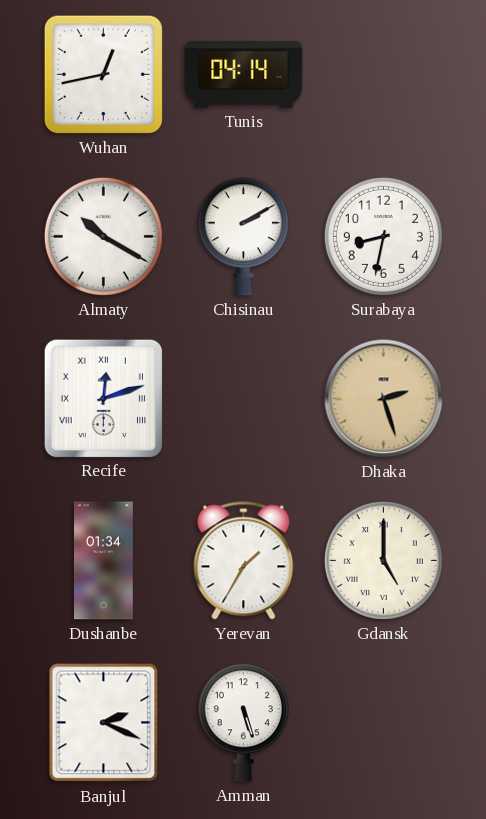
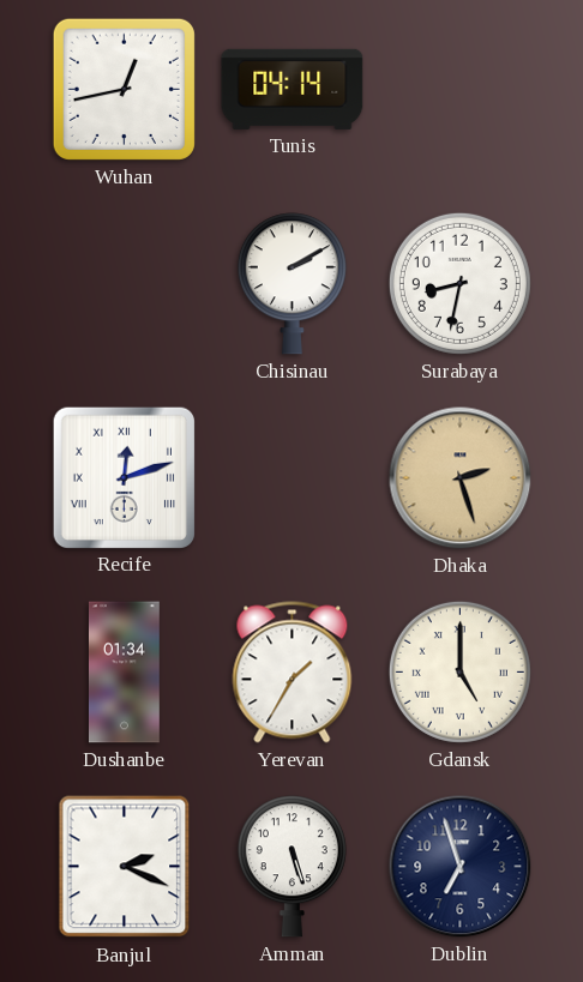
Almaty: 10:20 -> none
Dublin: none -> 6:57
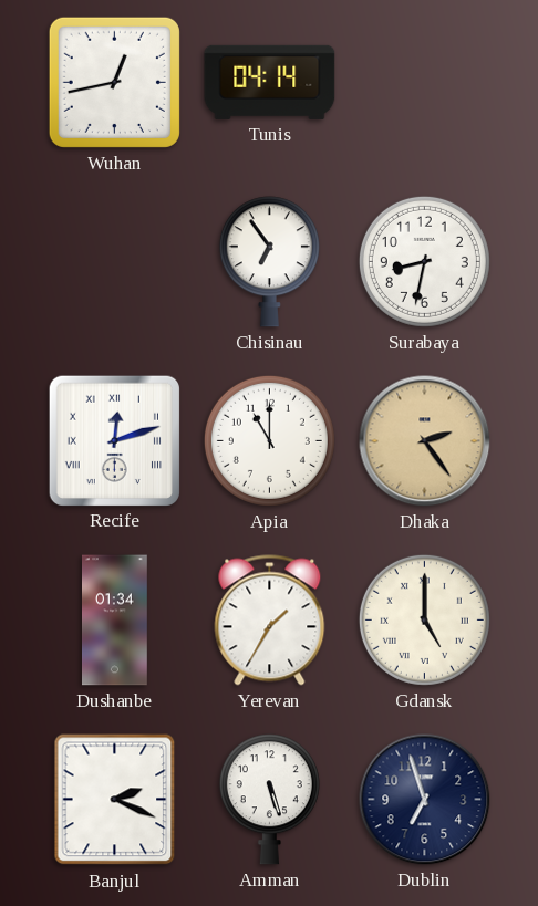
Chisinau: 2:10 -> 6:54
Apia: none -> 11:00
Dhaka: 2:27 -> 2:24
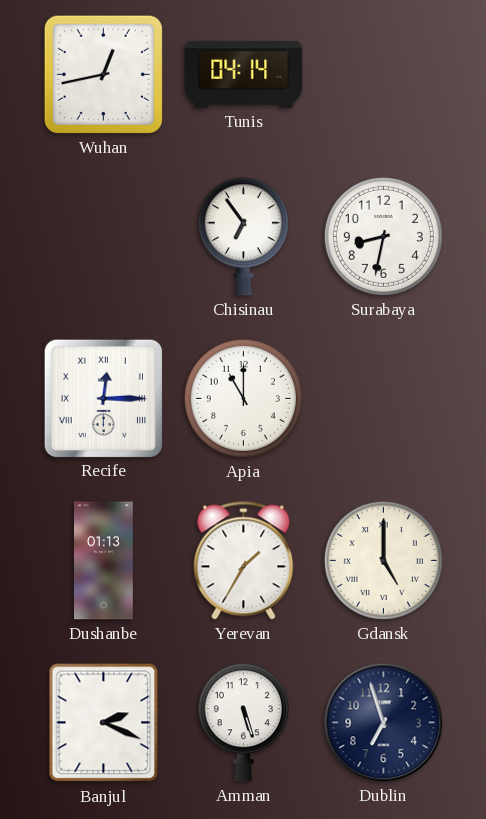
Recife: 12:12 -> 12:15
Dhaka: 2:24 -> none
Dushanbe: 01:34 -> 01:13
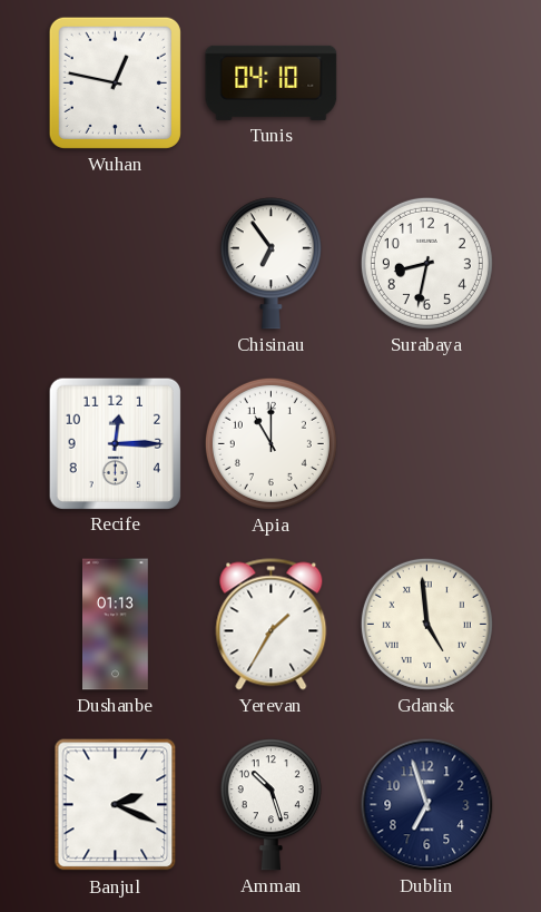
Wuhan: 12:43 -> 12:47
Tunis: 04:14 -> 04:10
Recife numerals: Roman -> Arabic
Gdansk: 5:00 -> 4:59
Amman: 5:27 -> 10:27
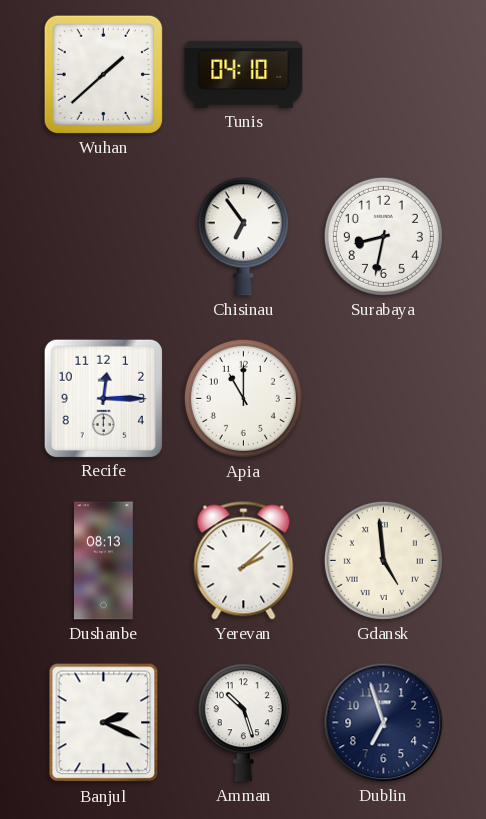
Wuhan: 12:47 -> 1:38
Dushanbe: 01:13 -> 08:13
Yerevan: 1:35 -> 2:08
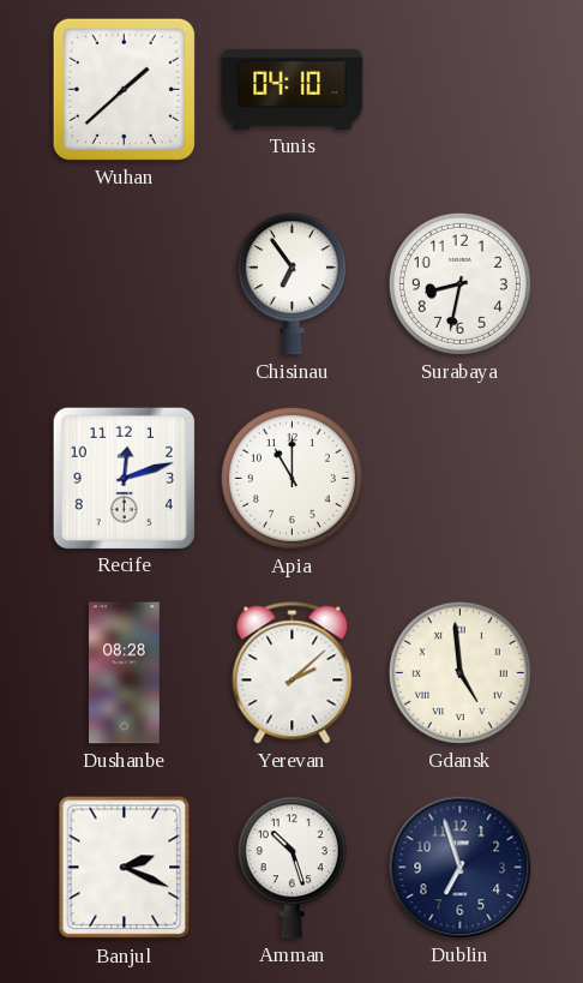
Recife: 12:15 -> 12:12
Dushanbe: 08:13 -> 08:28
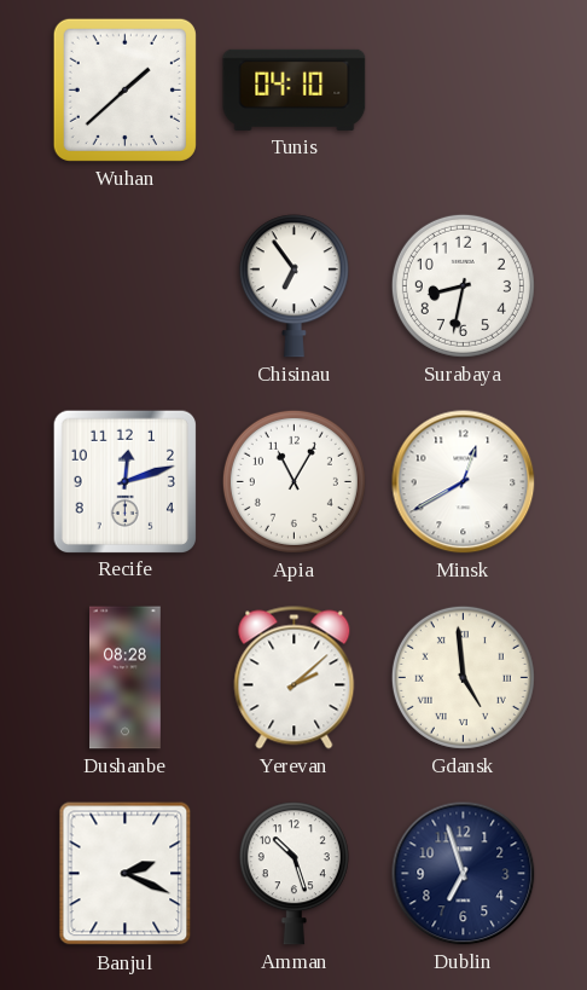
Apia: 11:00 -> 11:05
Minsk: none -> 12:40
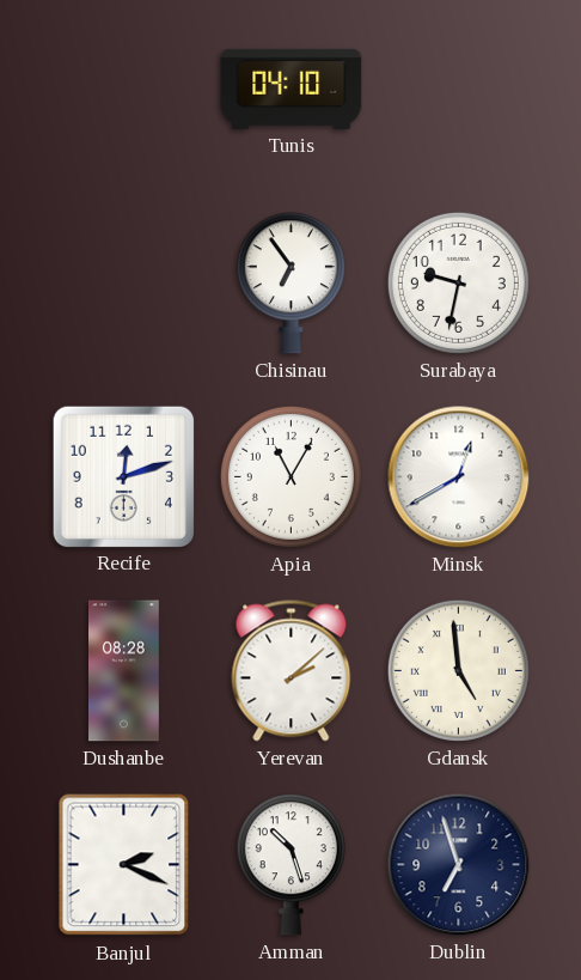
Wuhan: 1:38 -> none
Surabaya: 8:32 -> 9:32
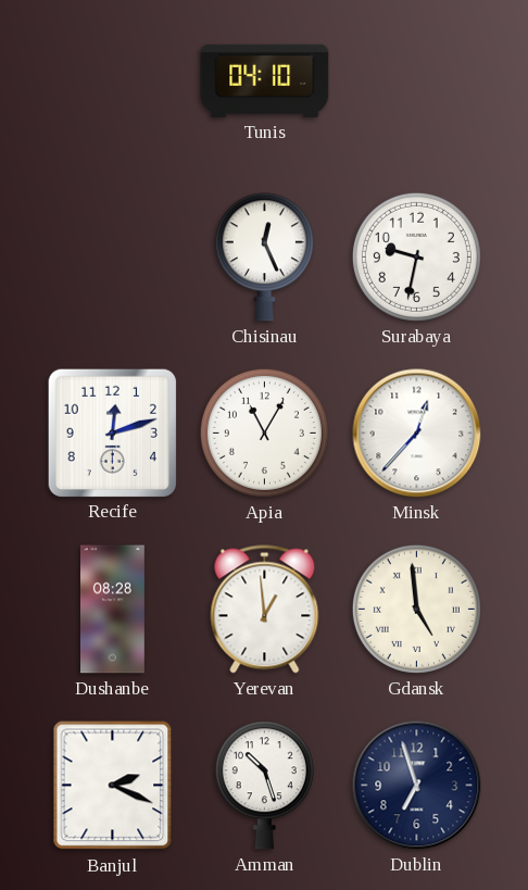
Chisinau: 6:54 -> 12:26
Minsk: 12:40 -> 12:37
Yerevan: 2:08 -> 12:59
